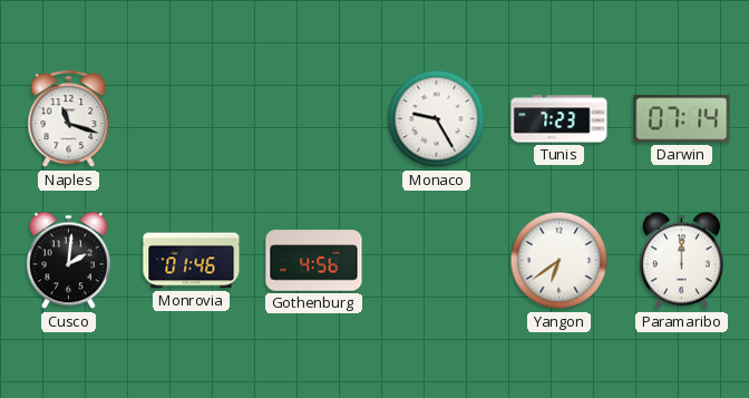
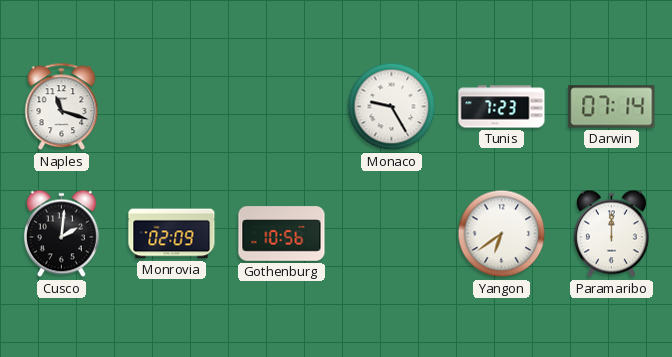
Monrovia: 01:46 -> 02:09
Gothenburg: 4:56 -> 10:56
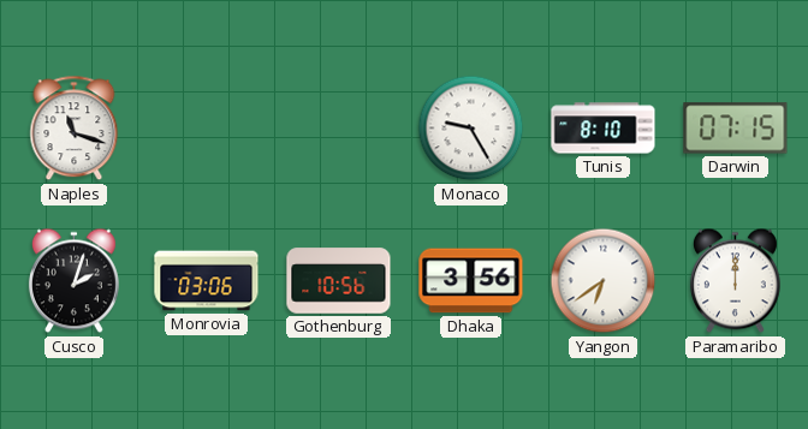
Tunis: 7:23 -> 8:10
Darwin: 07:14 -> 07:15
Cusco: 2:01 -> 2:03
Monrovia: 02:09 -> 03:06
Dhaka: none -> 3:56
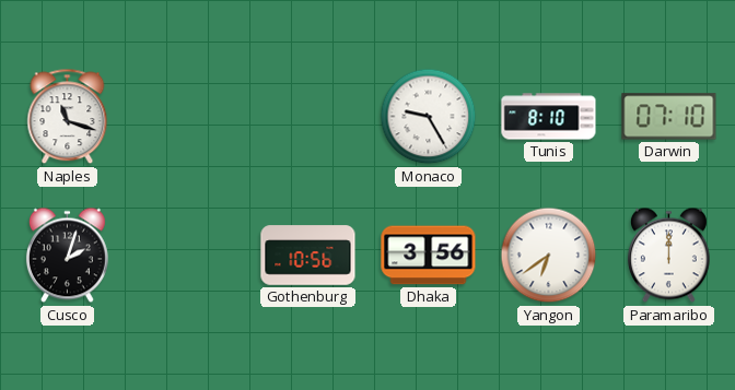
Darwin: 07:15 -> 07:10
Monrovia: 03:06 -> none
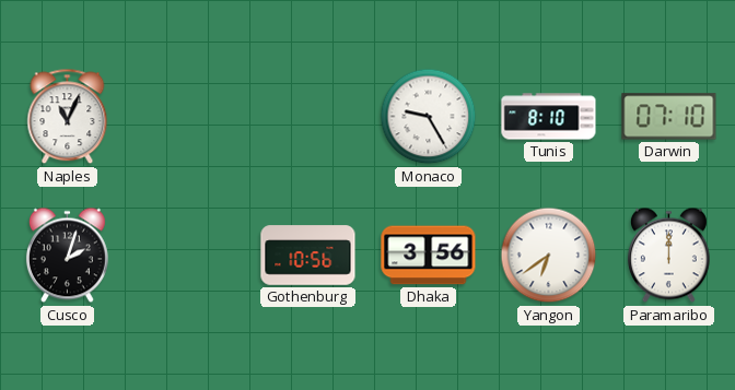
Naples: 11:18 -> 11:04
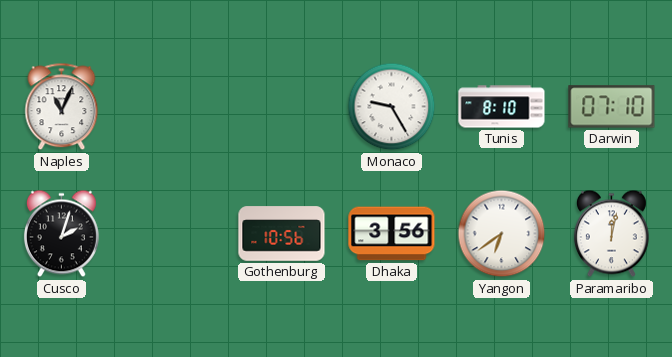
Paramaribo: 12:00 -> 12:02
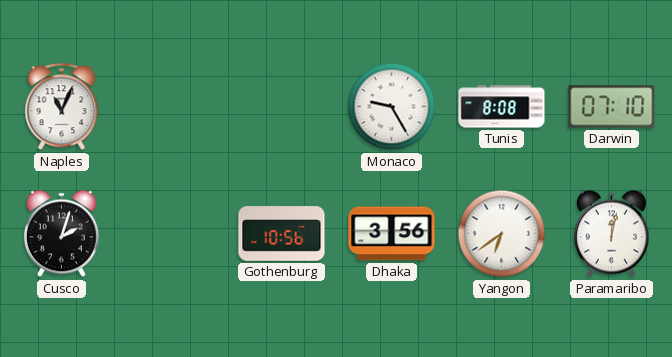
Tunis: 8:10 -> 8:08
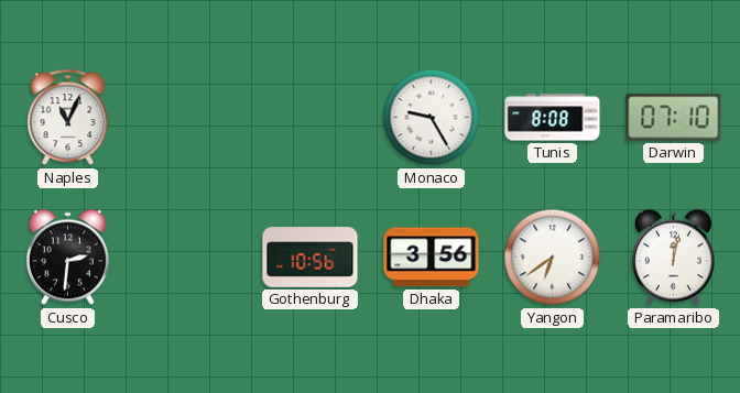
Cusco: 2:03 -> 2:31
